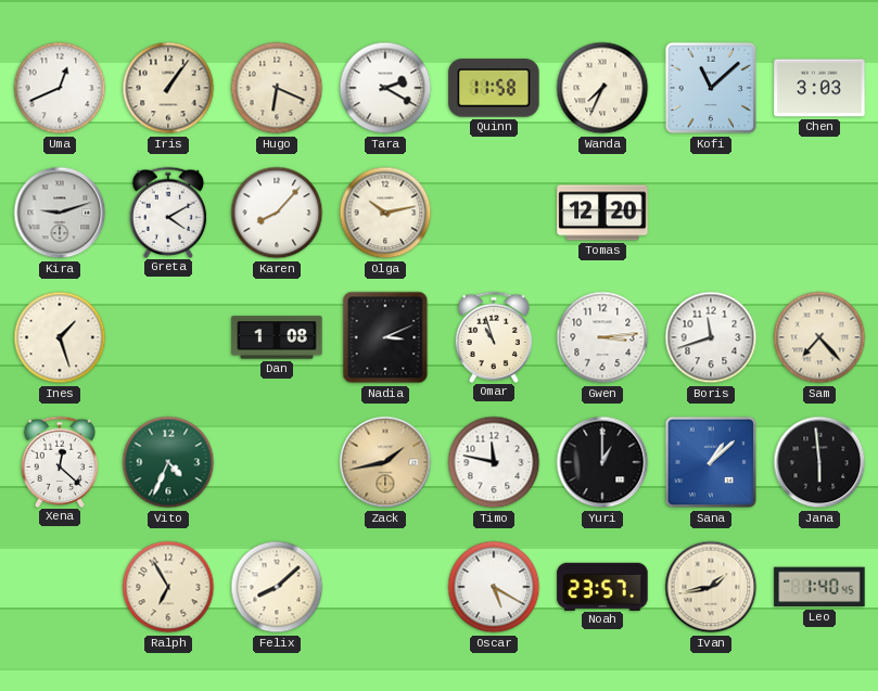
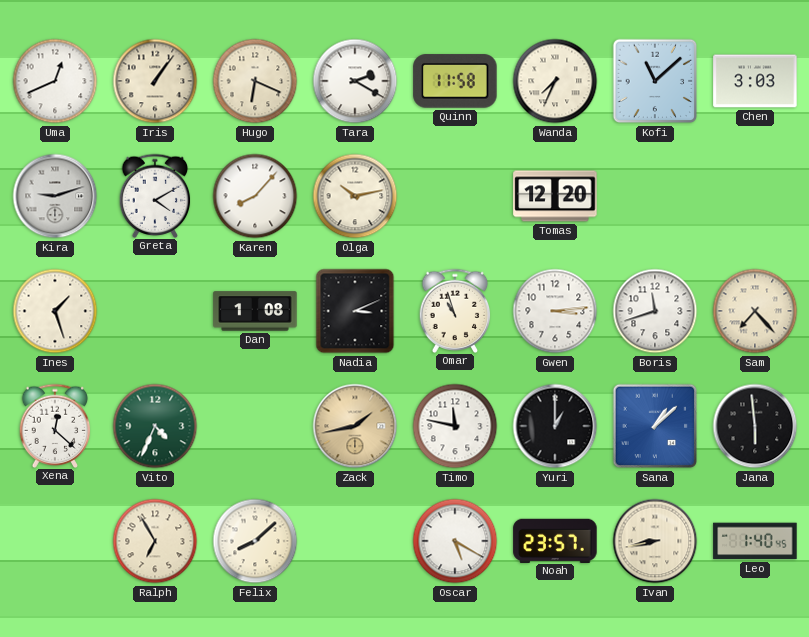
Ivan: 1:43 -> 8:43
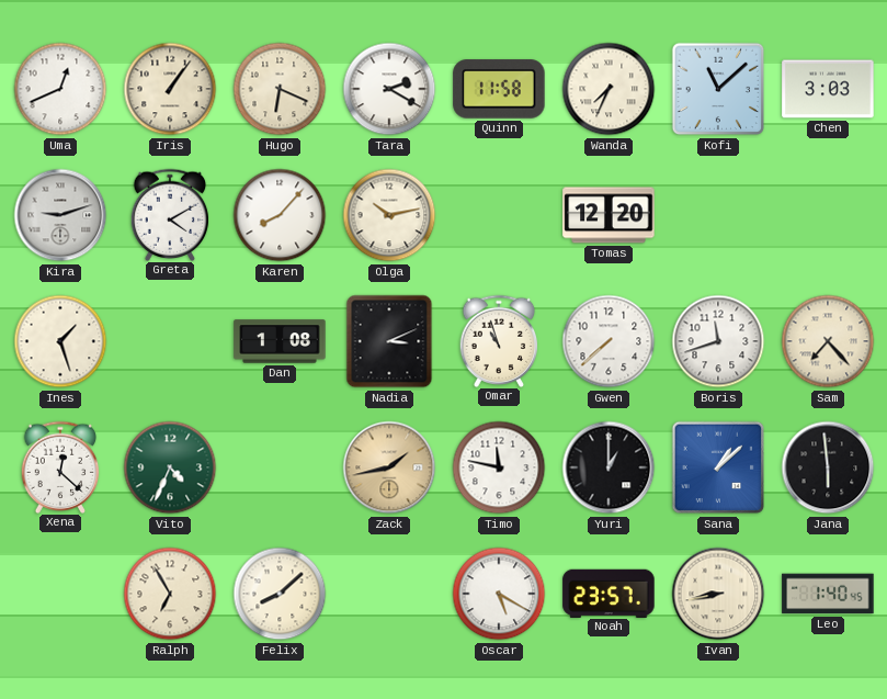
Gwen: 3:14 -> 7:38
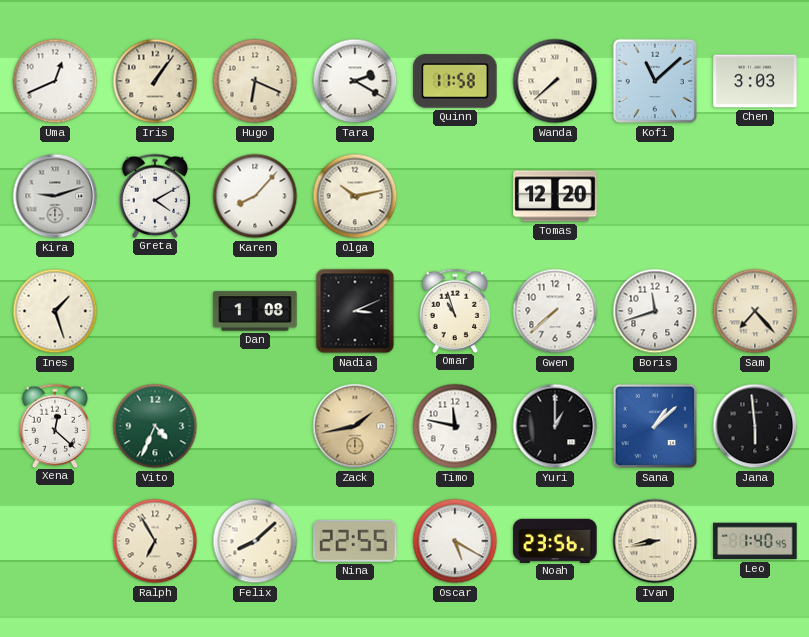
Wanda: 7:34 -> 7:38
Nina: none -> 22:55
Noah: 23:57 -> 23:56
